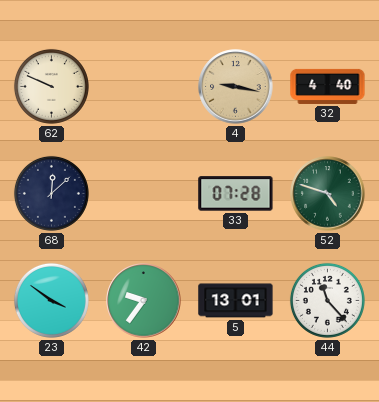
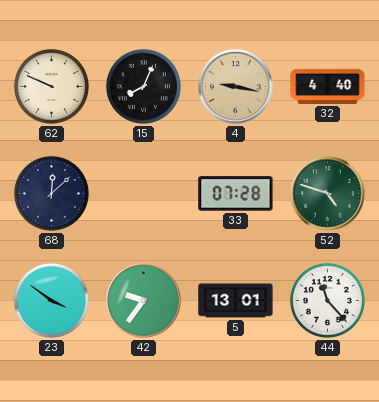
15: none -> 8:04
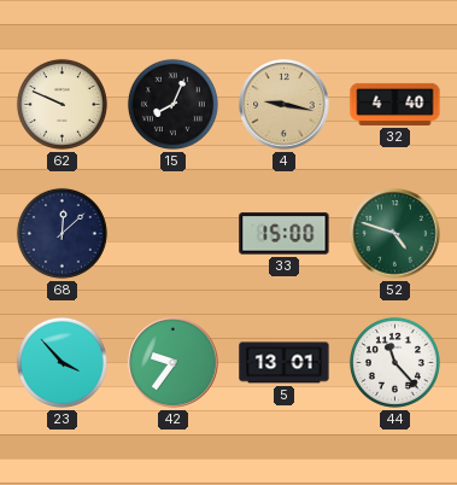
33: 07:28 -> 15:00
23: 3:51 -> 3:53
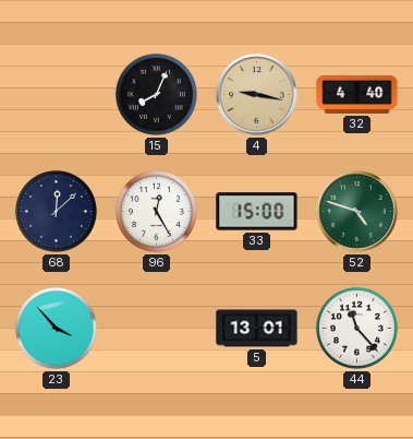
62: 9:49 -> none
96: none -> 12:25
42: 9:36 -> none
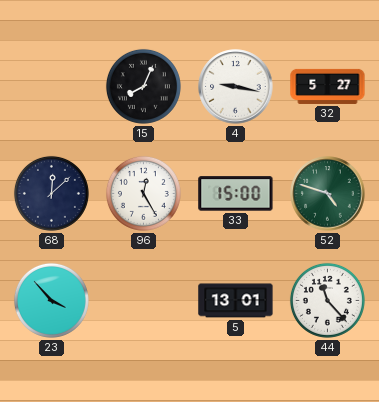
4 dial: champagne -> white
32: 4:40 -> 5:27
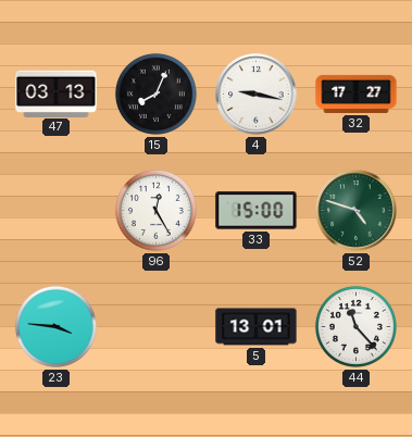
47: none -> 03:13
32: 5:27 -> 17:27
68: 12:08 -> none
23: 3:53 -> 3:46
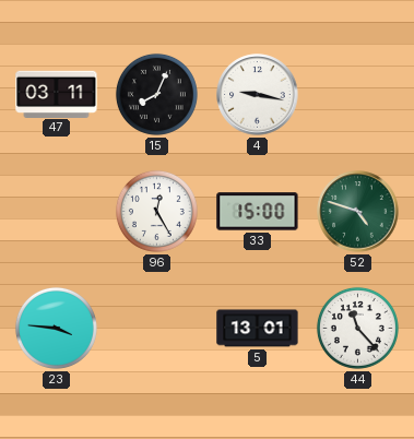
47: 03:13 -> 03:11
32: 17:27 -> none
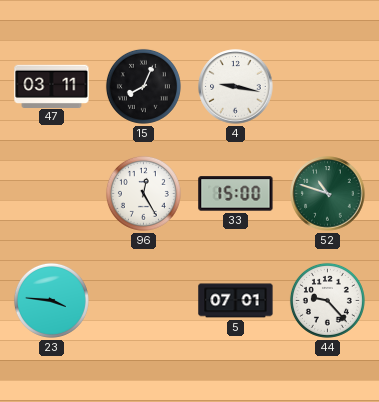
52: 4:48 -> 10:48
5: 13:01 -> 07:01
44: 11:23 -> 9:23
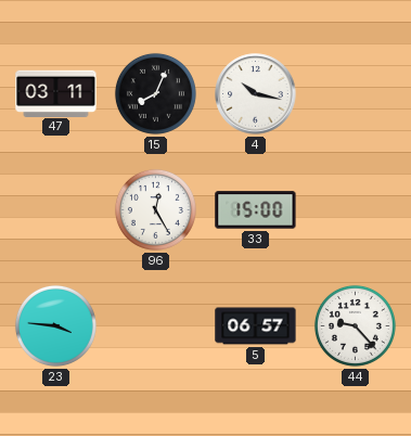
4: 9:17 -> 10:17
52: 10:48 -> none
5: 07:01 -> 06:57
